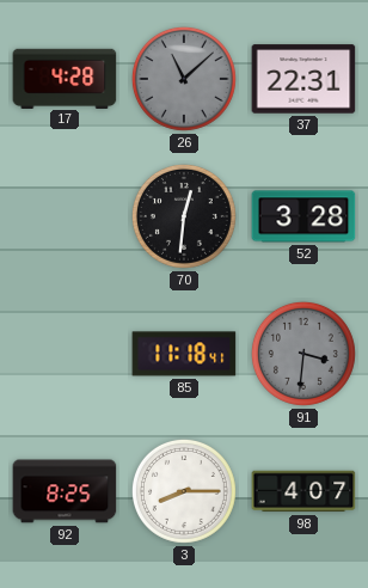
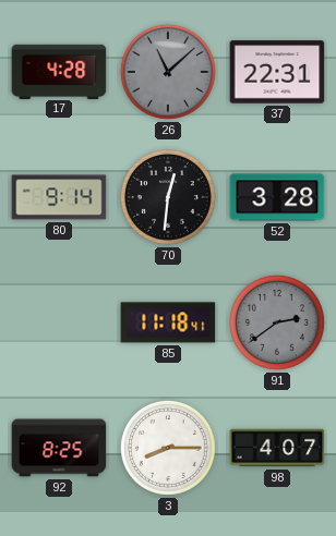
80: none -> 9:14
91: 3:31 -> 2:39
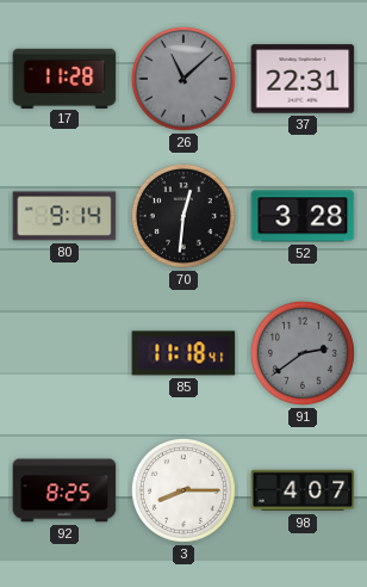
17: 4:28 -> 11:28
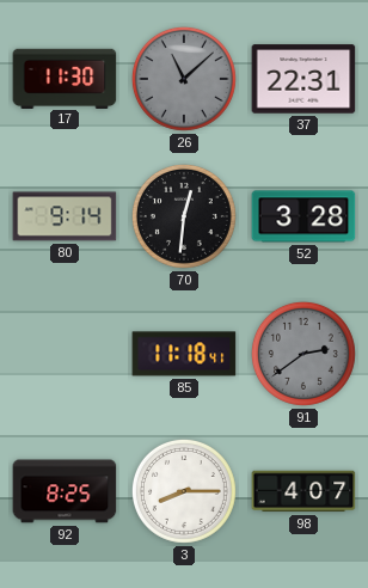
17: 11:28 -> 11:30
